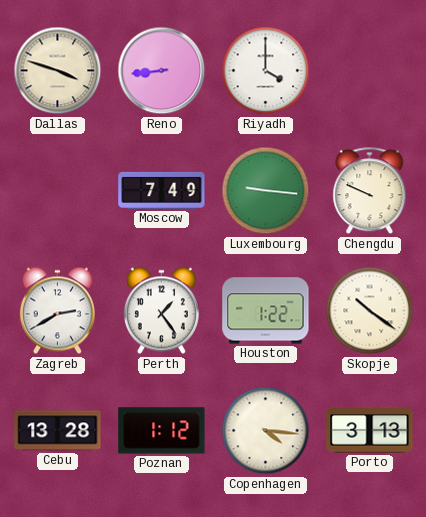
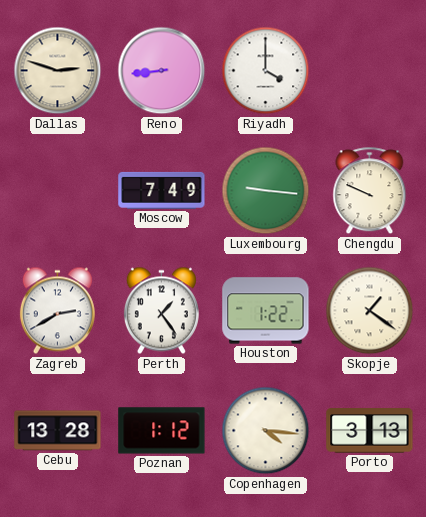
Dallas: 3:48 -> 2:48
Skopje: 10:21 -> 1:21
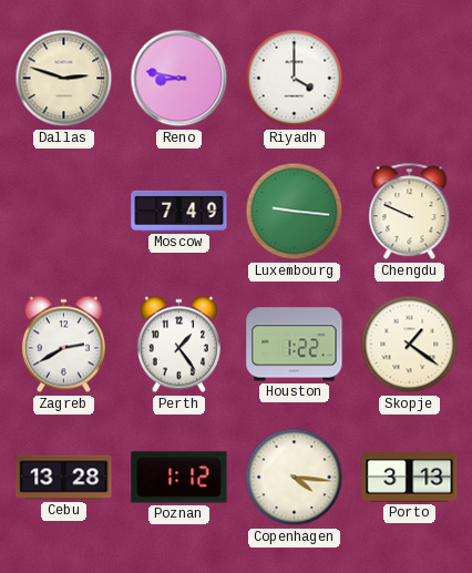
Reno: 8:44 -> 8:47
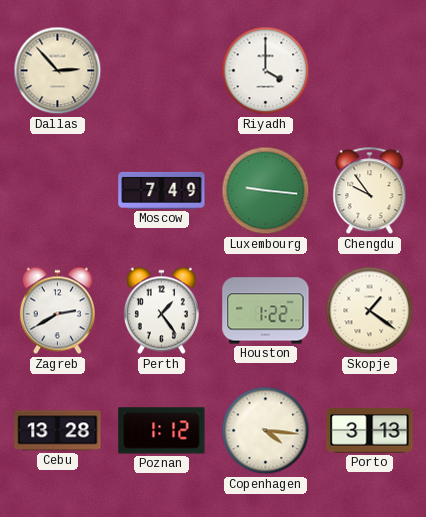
Dallas: 2:48 -> 2:53
Reno: 8:47 -> none
Chengdu: 9:49 -> 9:54
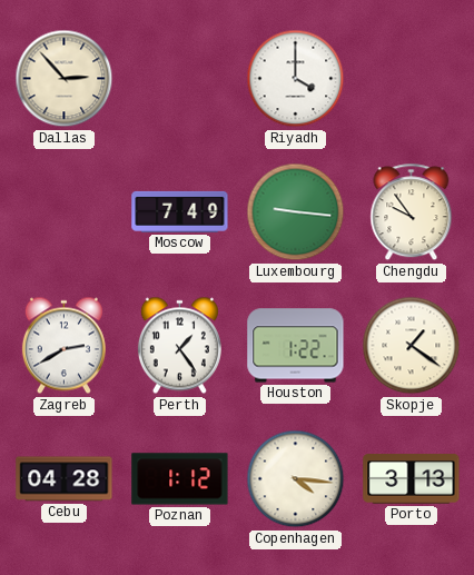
Cebu: 13:28 -> 04:28
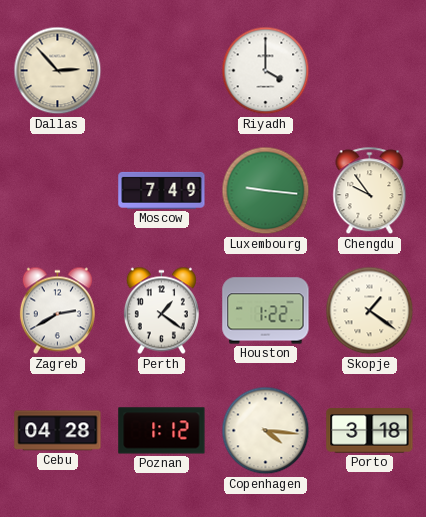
Perth: 1:24 -> 1:21
Porto: 3:13 -> 3:18
